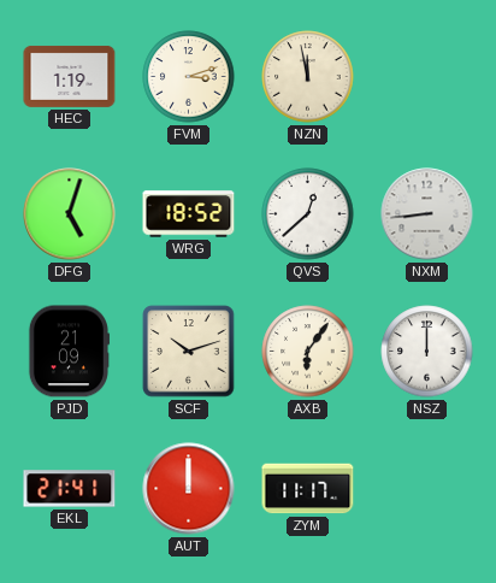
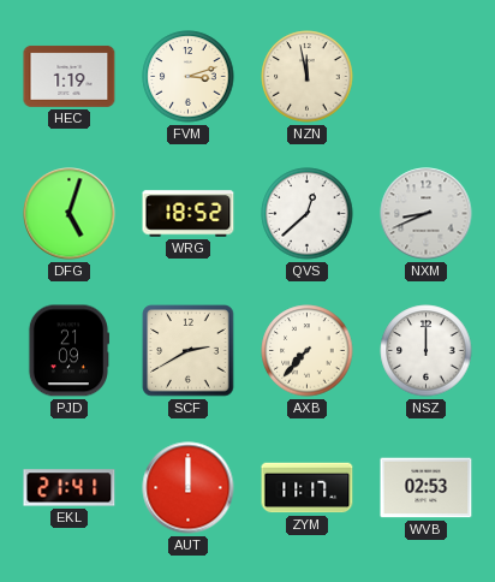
NXM: 8:44 -> 8:41
SCF: 10:12 -> 2:40
AXB: 6:06 -> 7:37
WVB: none -> 02:53
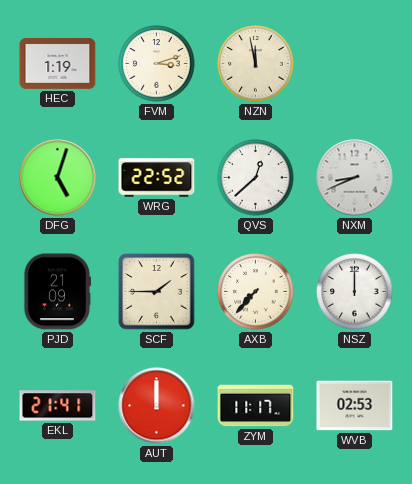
WRG: 18:52 -> 22:52
SCF: 2:40 -> 1:45
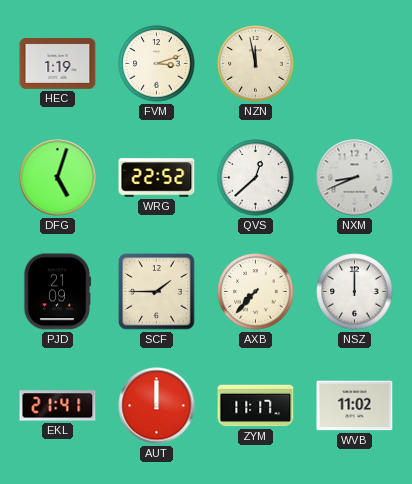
WVB: 02:53 -> 11:02
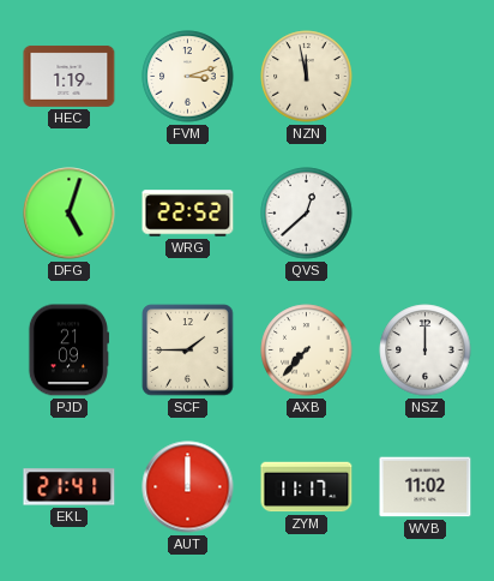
NXM: 8:41 -> none
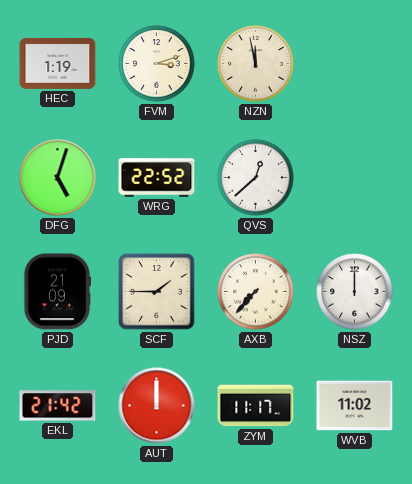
EKL: 21:41 -> 21:42
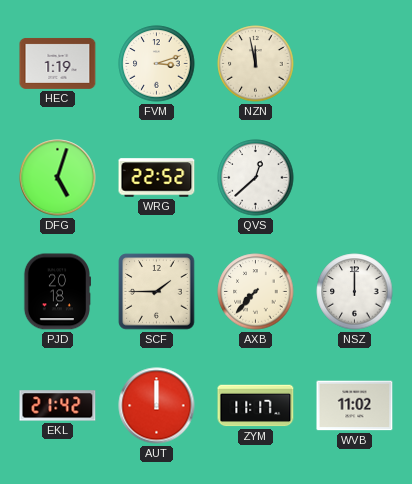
PJD: 21:09 -> 20:18
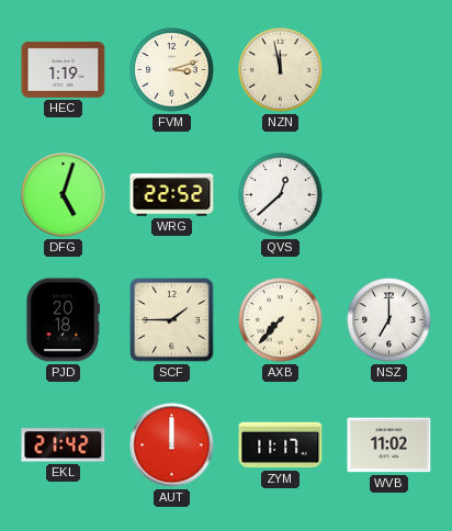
NSZ: 12:00 -> 7:00
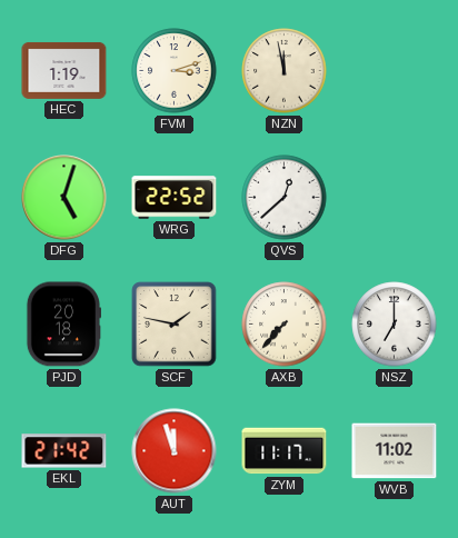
SCF: 1:45 -> 1:47
AUT: 12:00 -> 11:57
